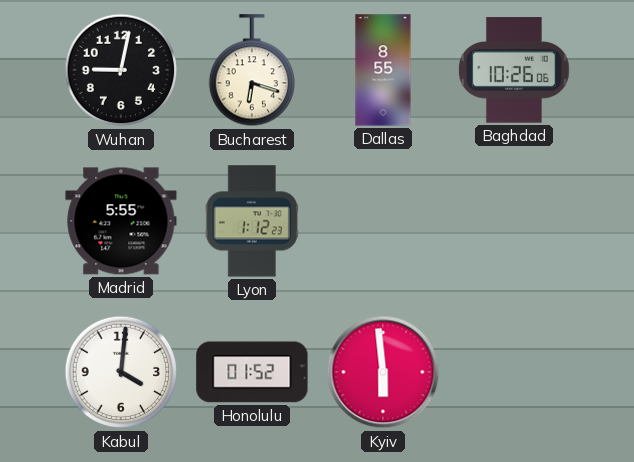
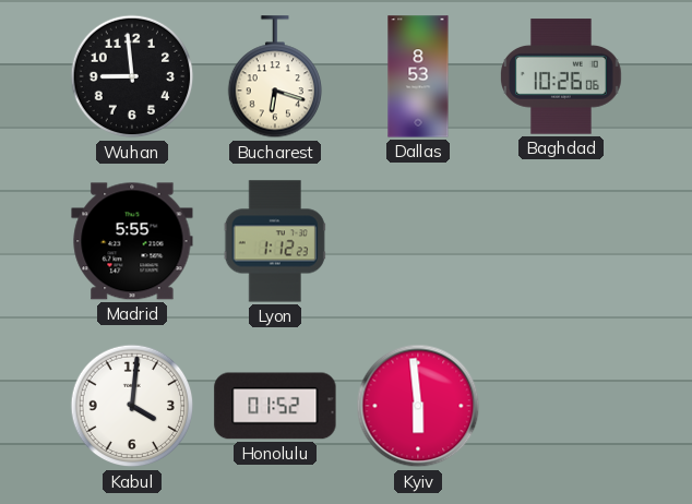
Wuhan: 9:02 -> 8:59
Dallas: 8:55 -> 8:53
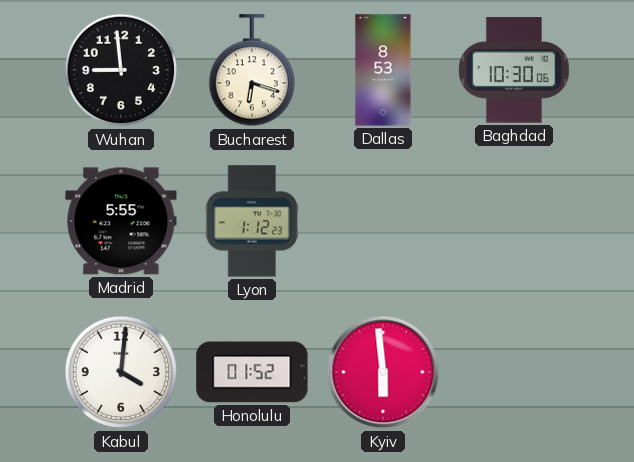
Baghdad: 10:26 -> 10:30
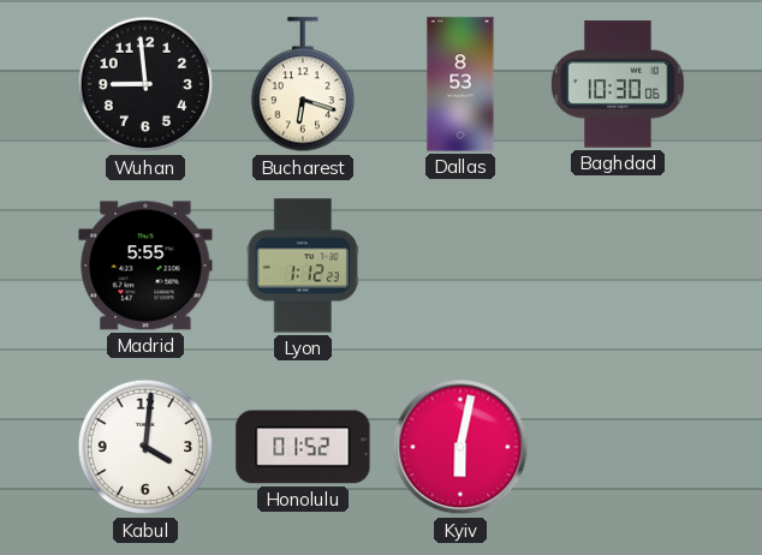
Kyiv: 5:59 -> 6:02
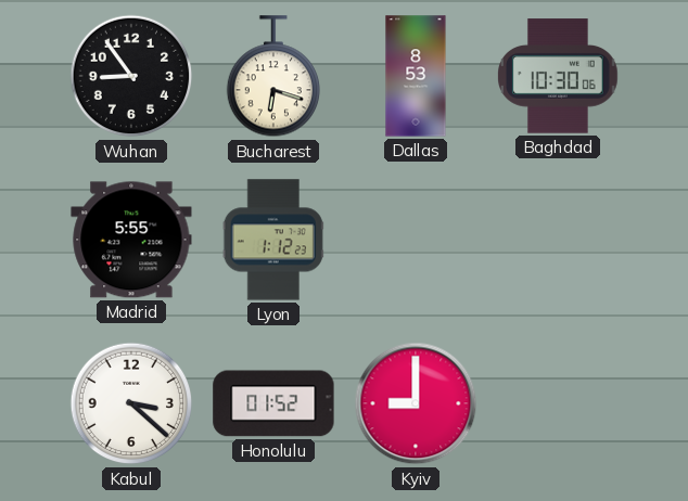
Wuhan: 8:59 -> 8:54
Kabul: 4:01 -> 3:22
Kyiv: 6:02 -> 9:00
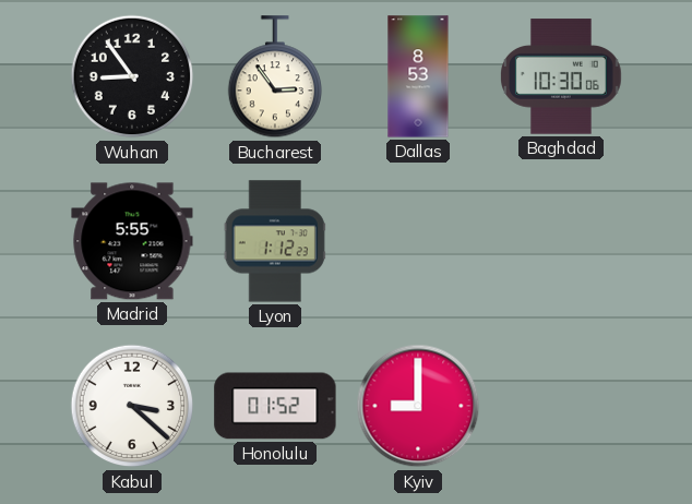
Bucharest: 6:18 -> 2:54
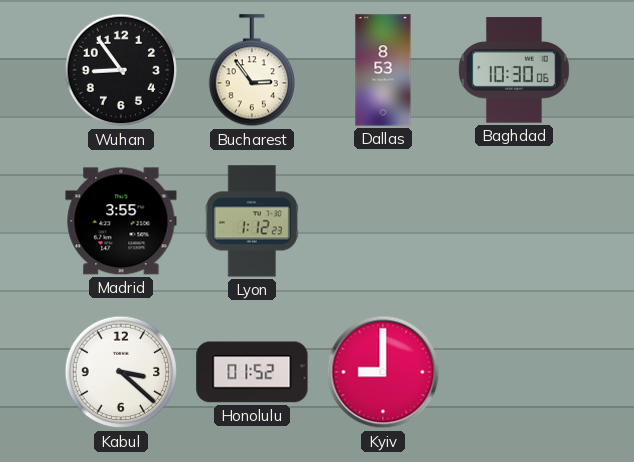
Madrid: 5:55 -> 3:55
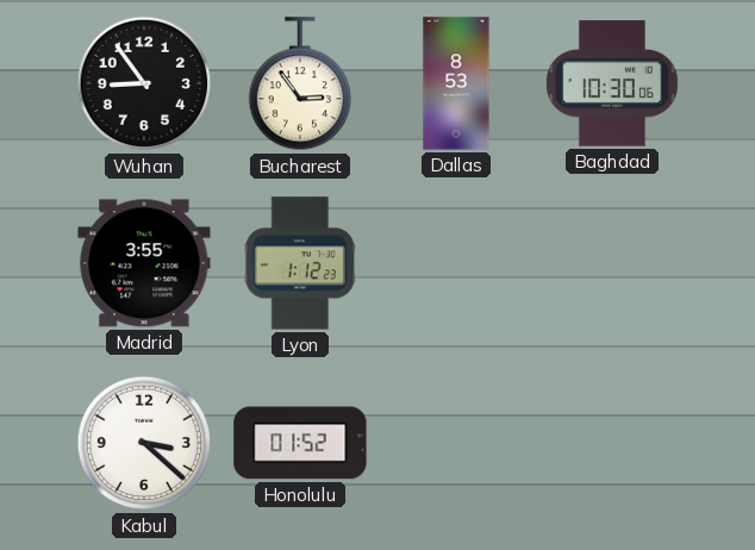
Kyiv: 9:00 -> none
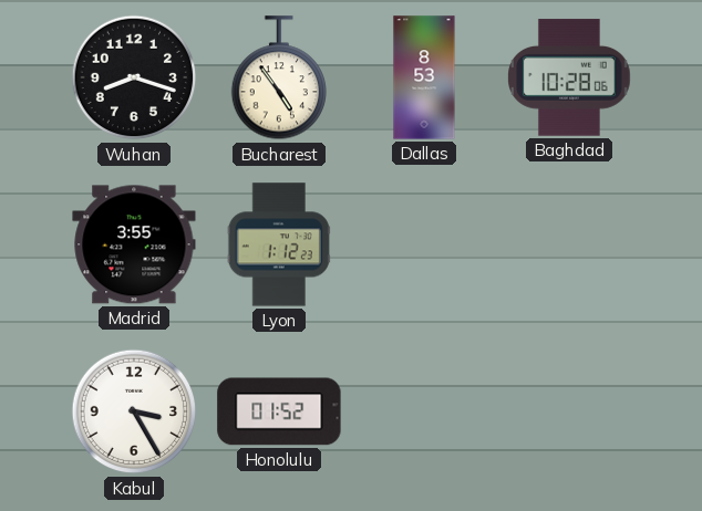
Wuhan: 8:54 -> 8:18
Bucharest: 2:54 -> 4:54
Baghdad: 10:30 -> 10:28
Kabul: 3:22 -> 3:25
